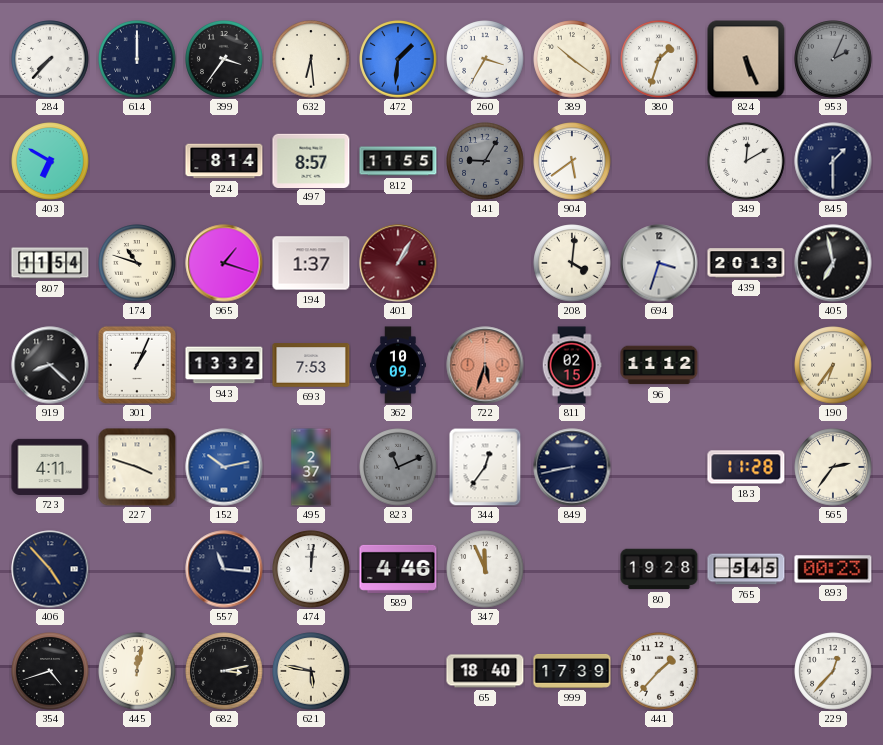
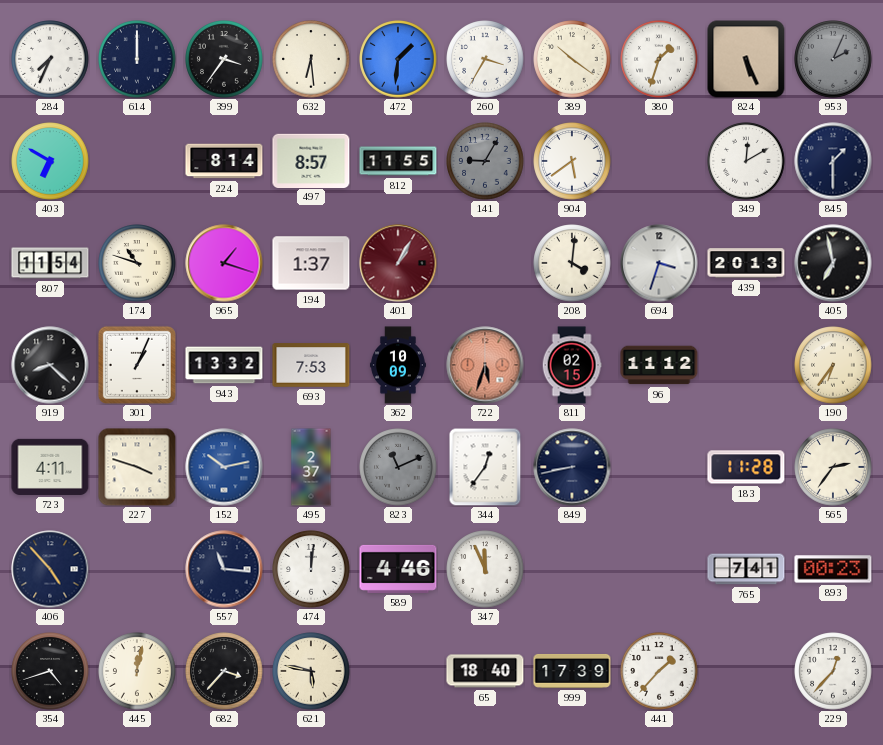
284: 7:37 -> 7:34
80: 19:28 -> none
765: 5:45 -> 7:41
682: 3:13 -> 3:37
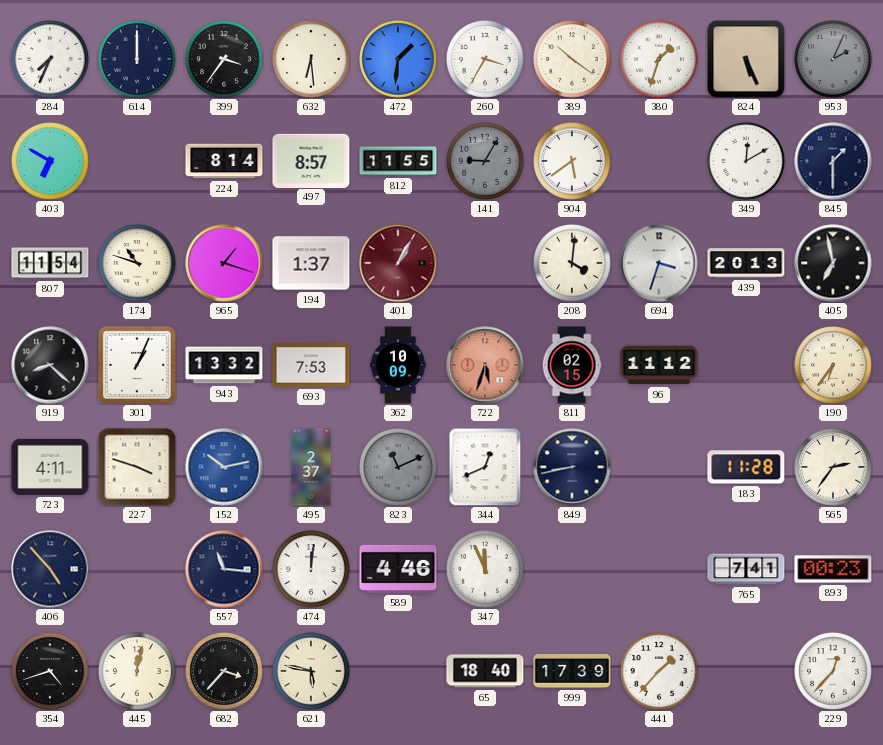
344: 12:36 -> 12:41
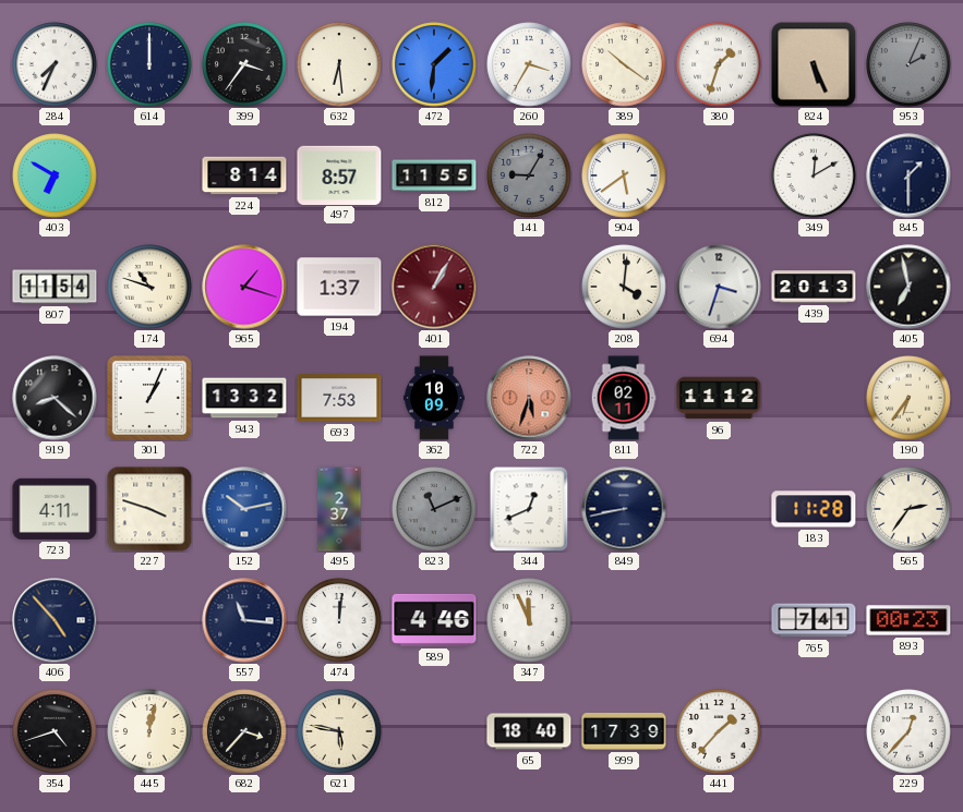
811: 02:15 -> 02:11
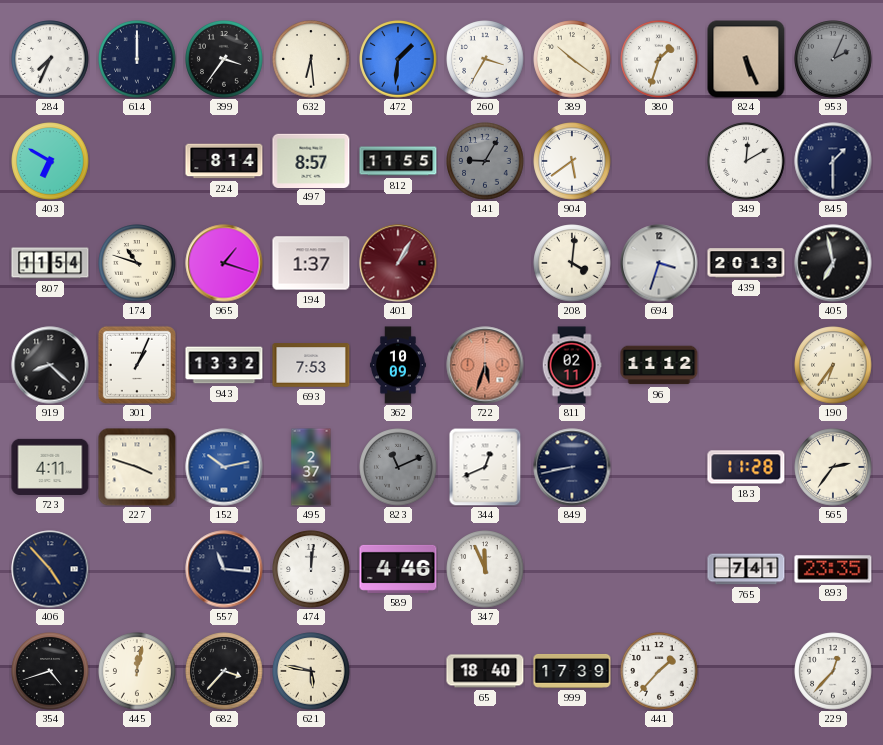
893: 00:23 -> 23:35
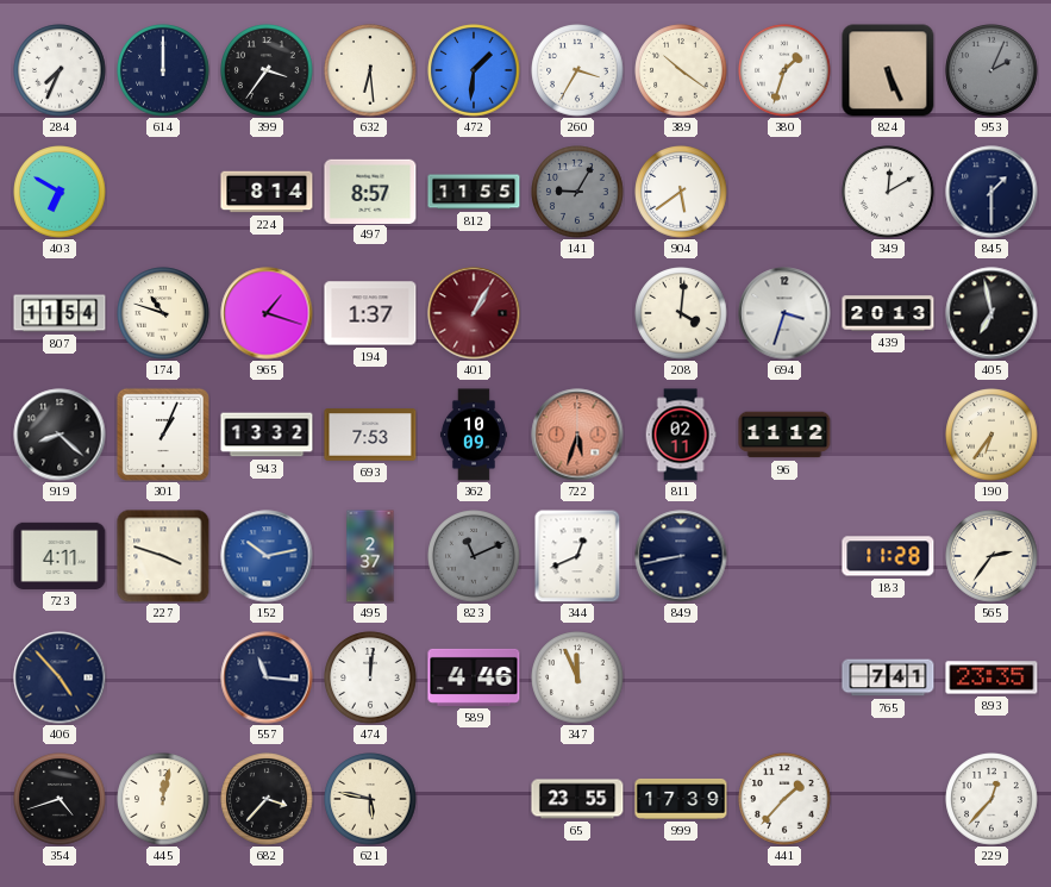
65: 18:40 -> 23:55
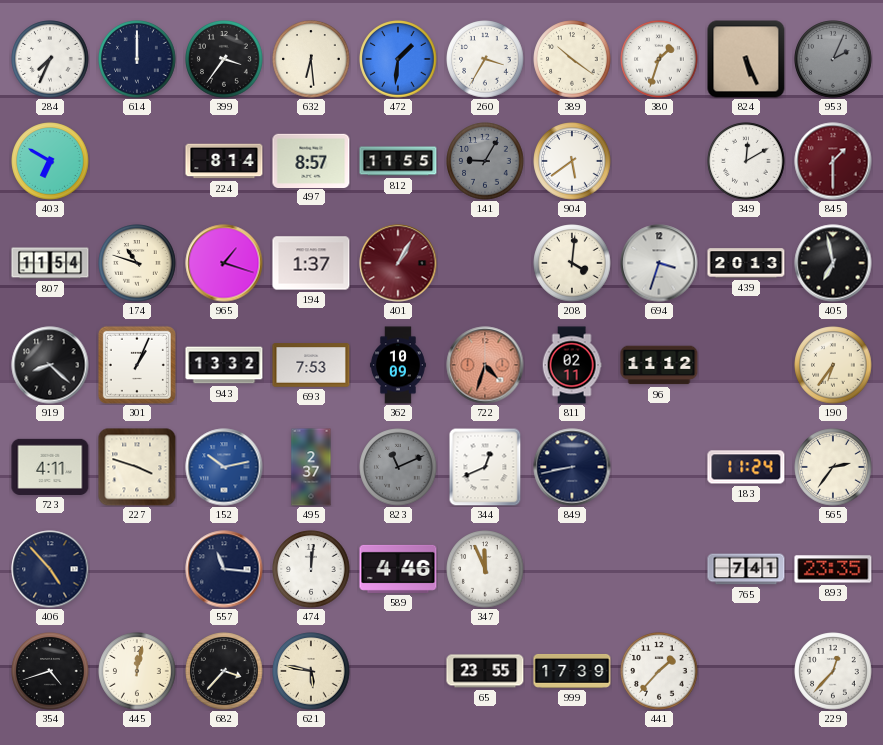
845 dial: navy -> burgundy
722: 5:33 -> 4:33
183: 11:28 -> 11:24
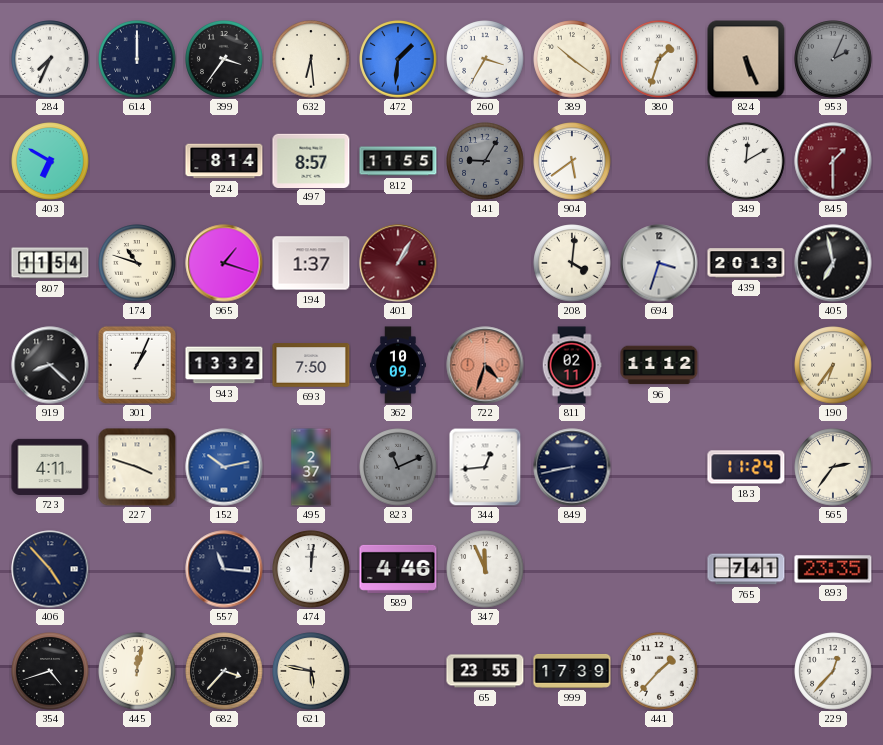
693: 7:53 -> 7:50
344: 12:41 -> 12:44
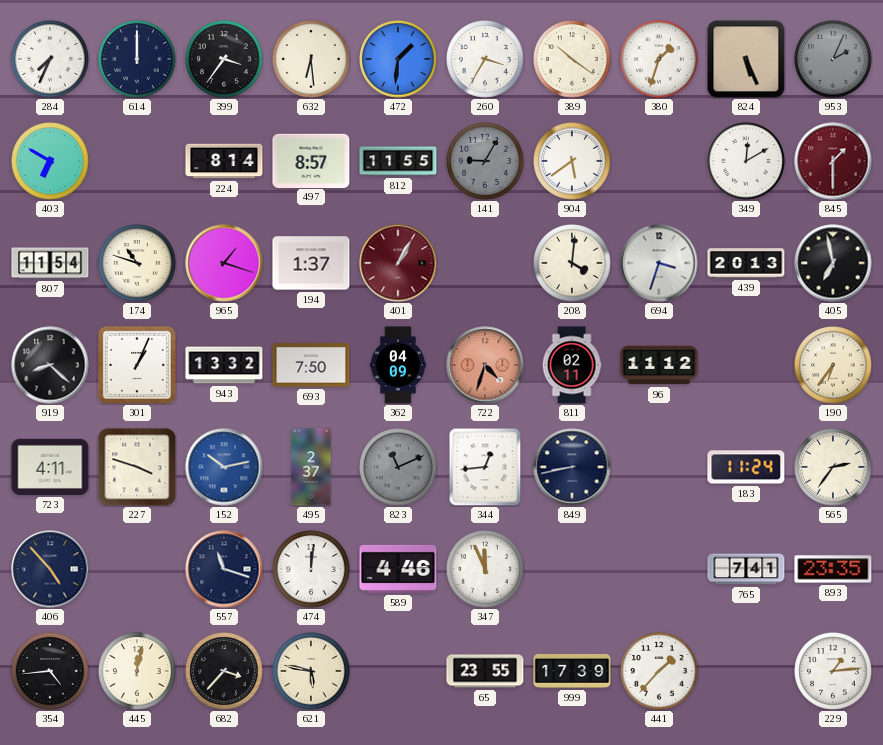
362: 10:09 -> 04:09
557: 11:16 -> 11:18
354: 4:42 -> 4:44
229: 12:37 -> 1:14
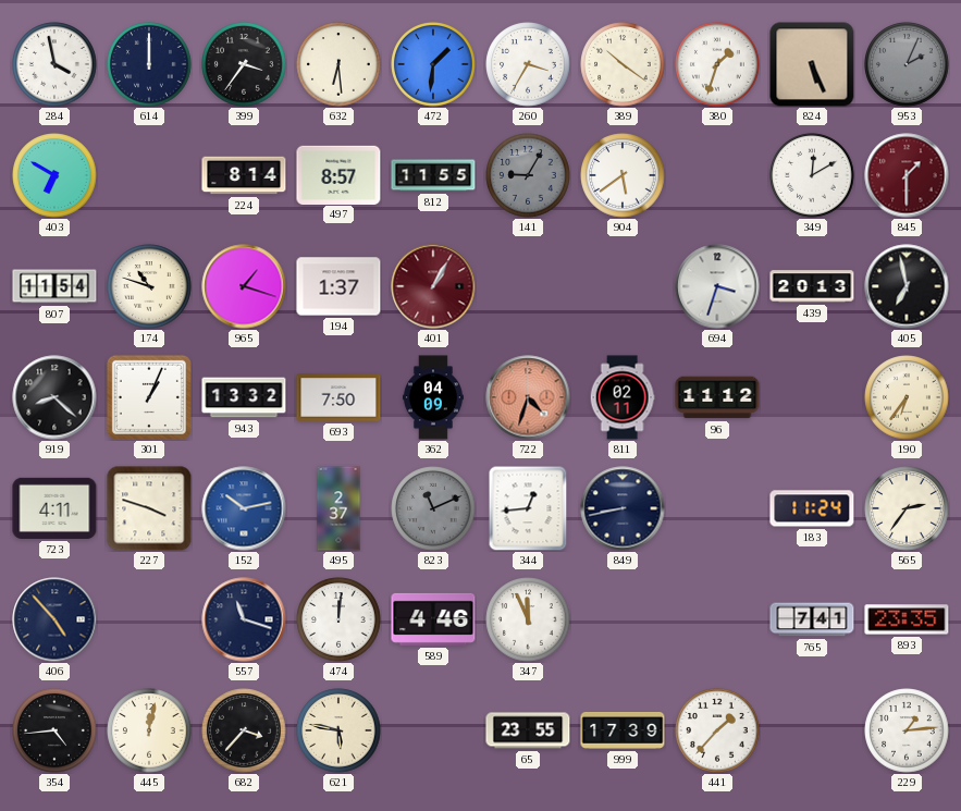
284: 7:34 -> 3:58
208: 4:01 -> none
